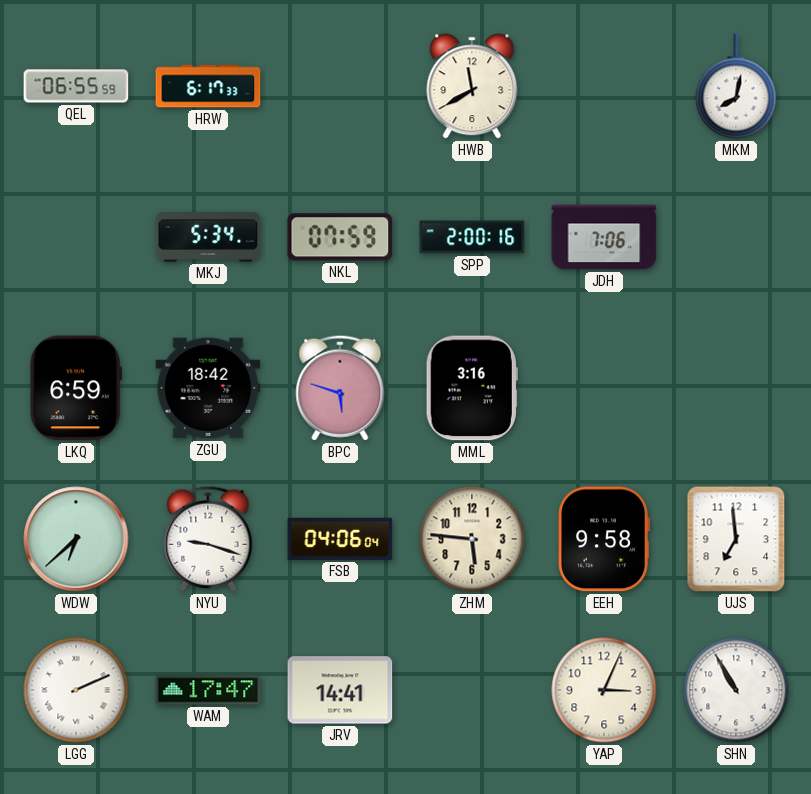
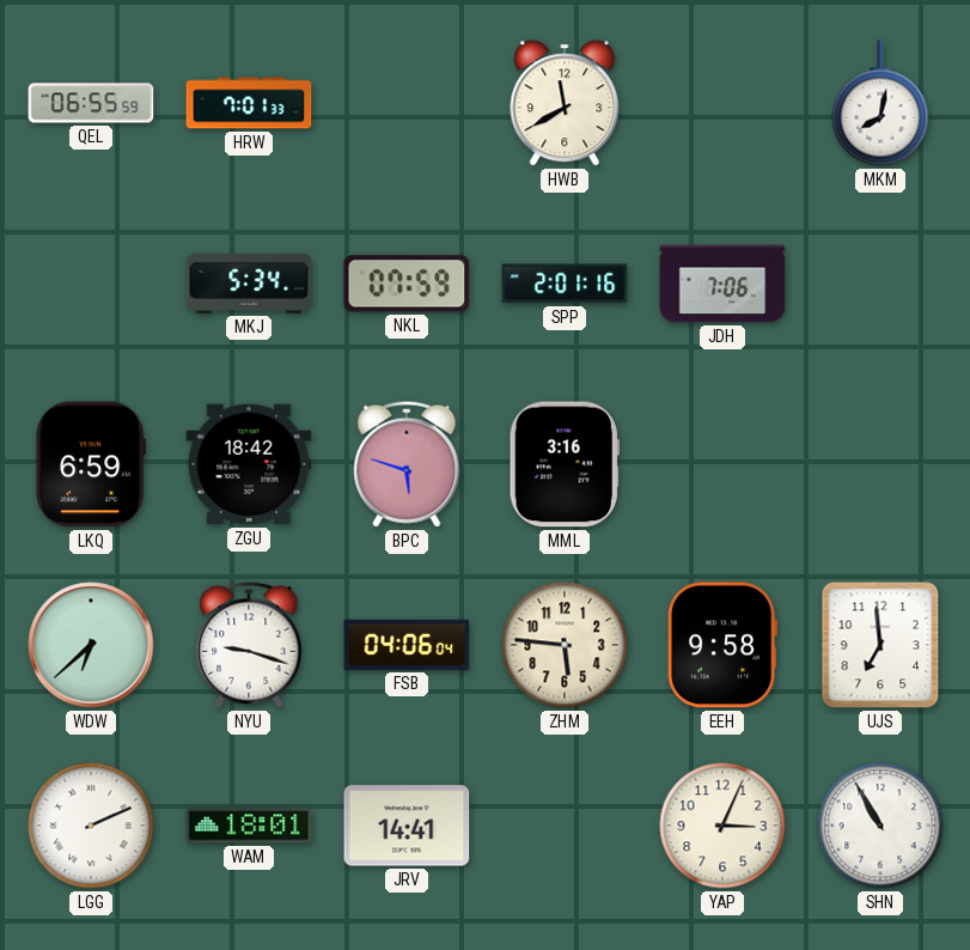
HRW: 6:17 -> 7:01
SPP: 2:00 -> 2:01
WAM: 17:47 -> 18:01
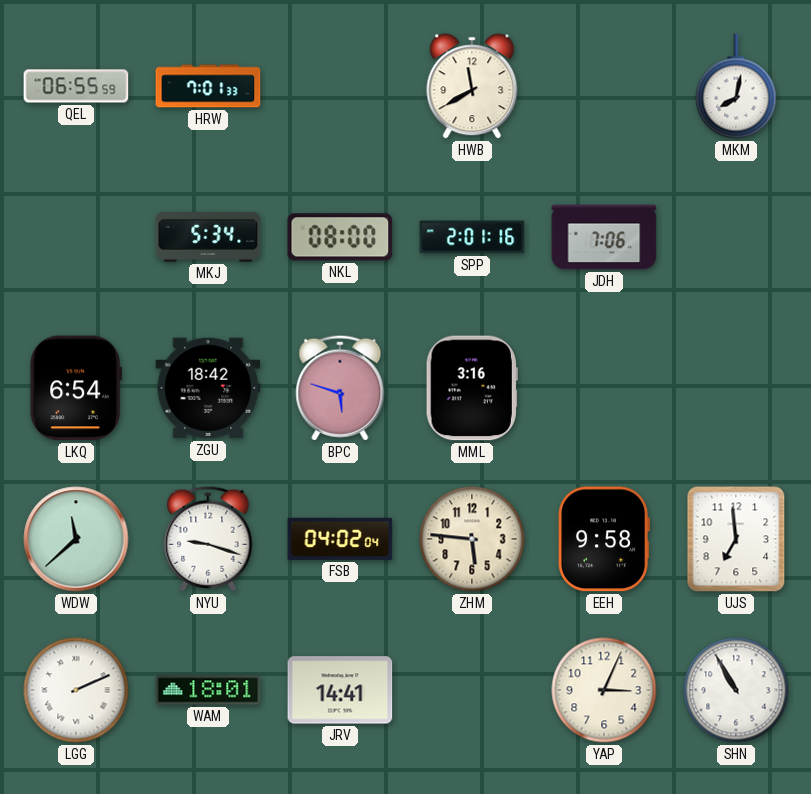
NKL: 07:59 -> 08:00
LKQ: 6:59 -> 6:54
WDW: 6:38 -> 11:38
FSB: 04:06 -> 04:02
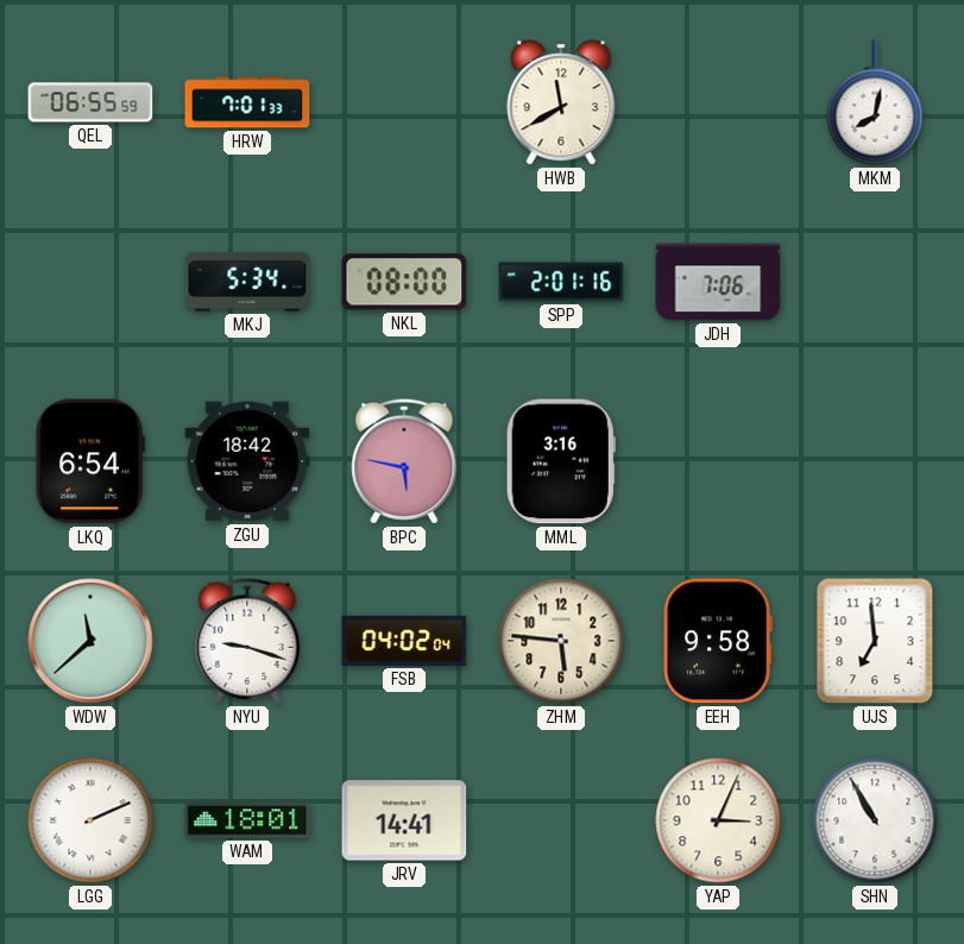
BPC: 5:48 -> 5:47
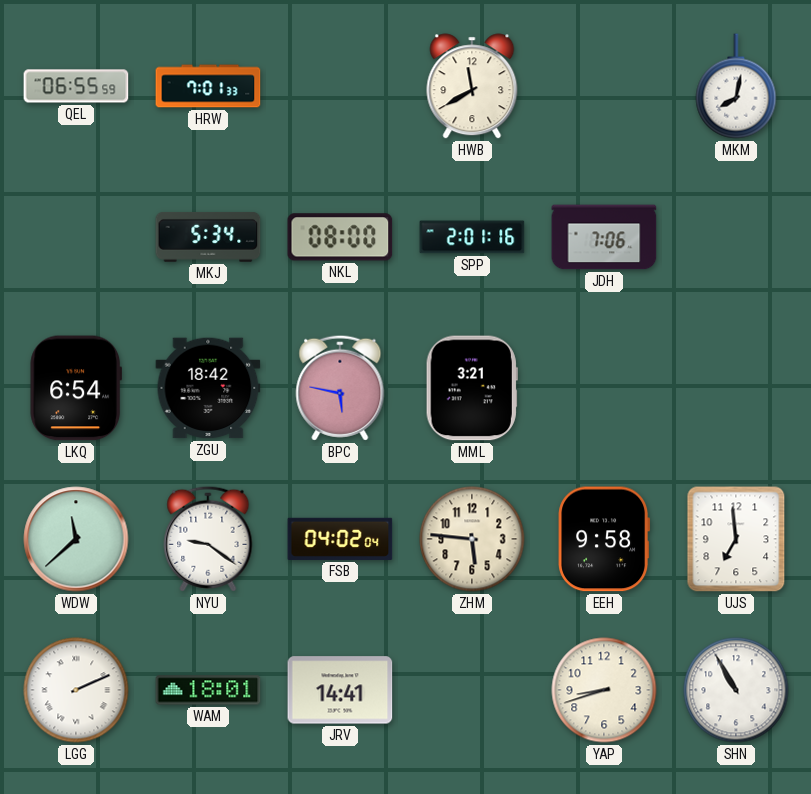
MML: 3:16 -> 3:21
NYU: 9:18 -> 9:21
YAP: 3:04 -> 8:42
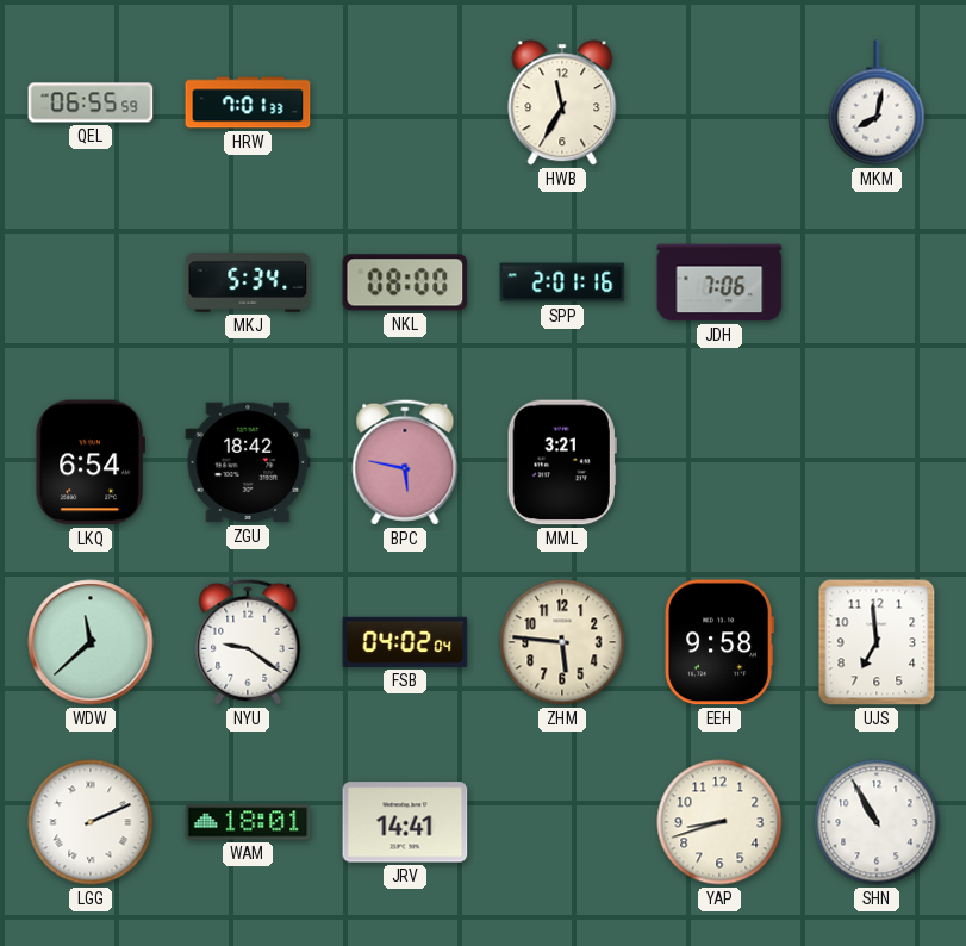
HWB: 11:40 -> 11:35
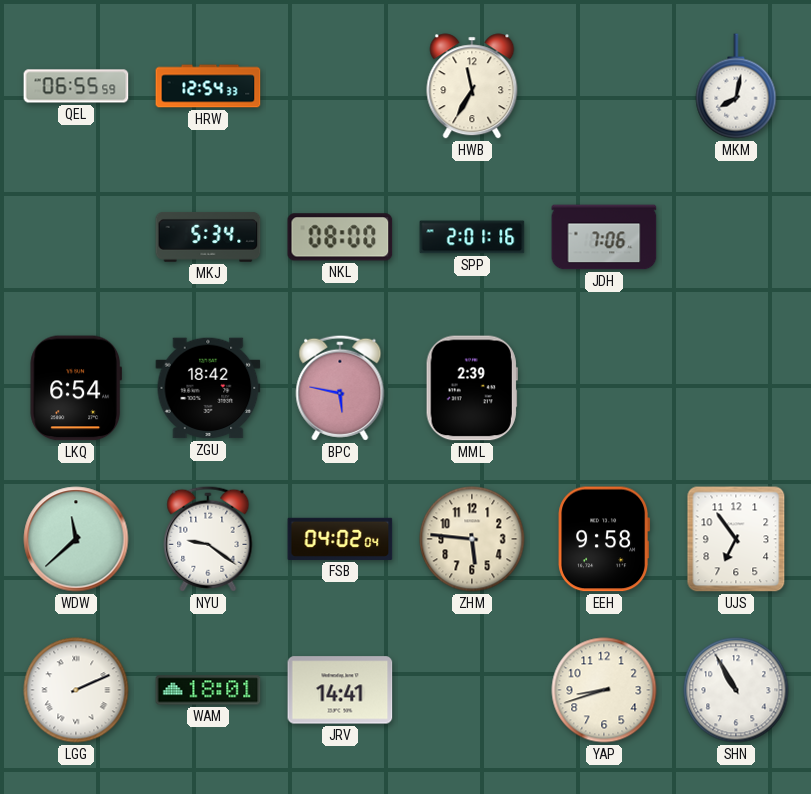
HRW: 7:01 -> 12:54
MML: 3:21 -> 2:39
UJS: 6:59 -> 6:54
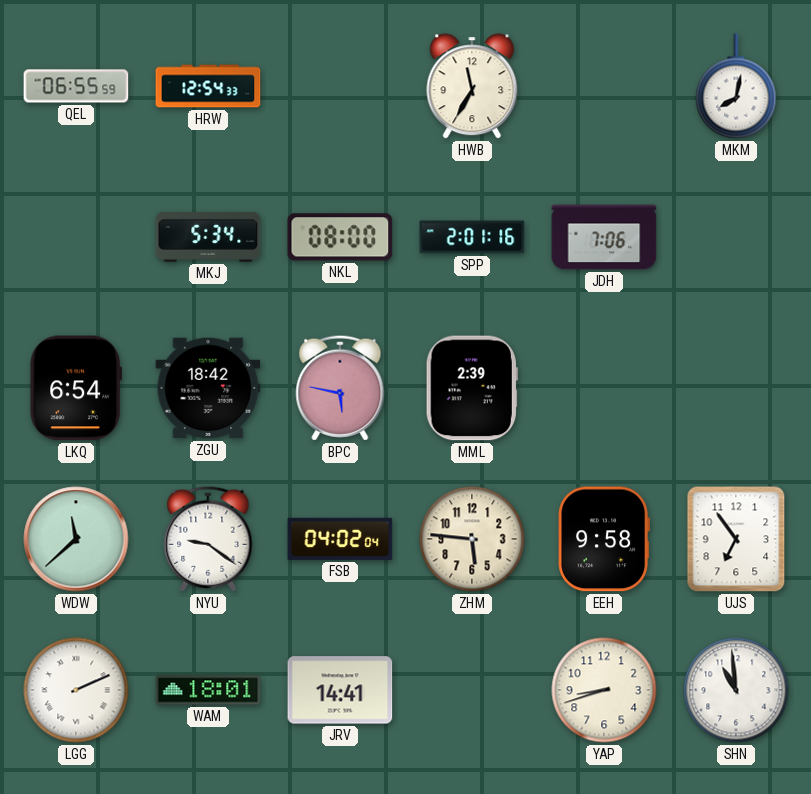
SHN: 10:55 -> 10:59
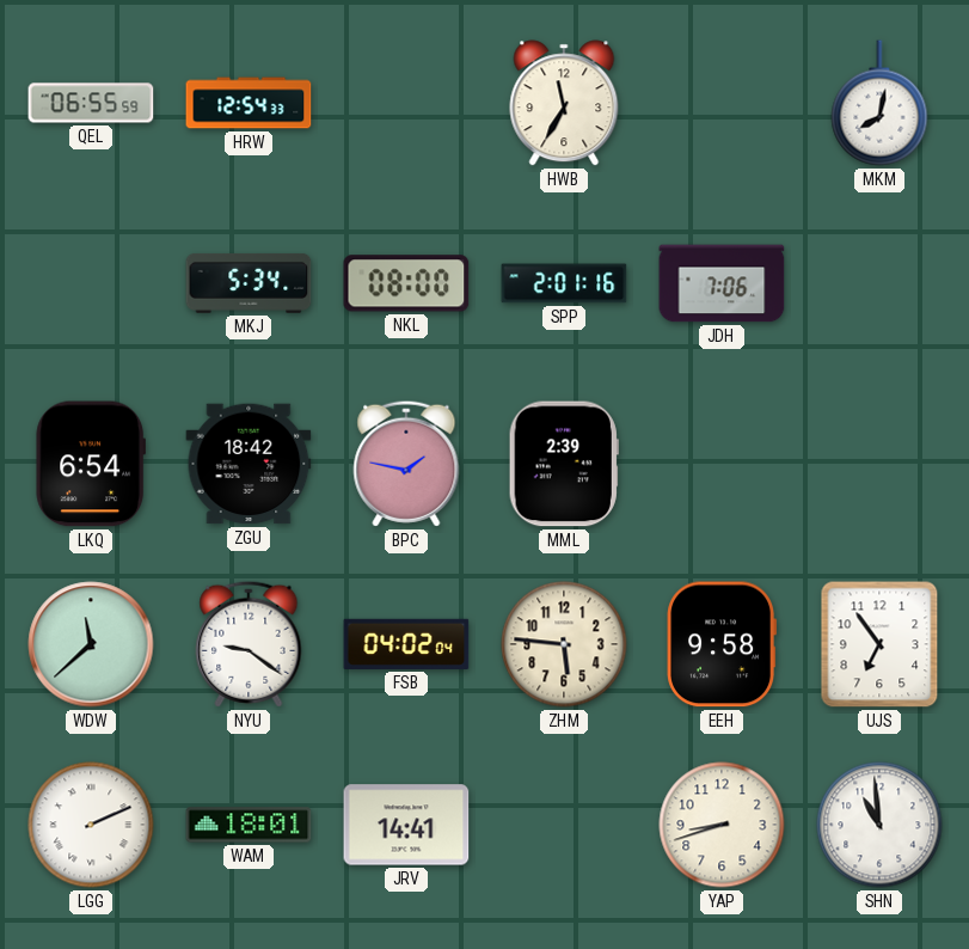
BPC: 5:47 -> 1:47
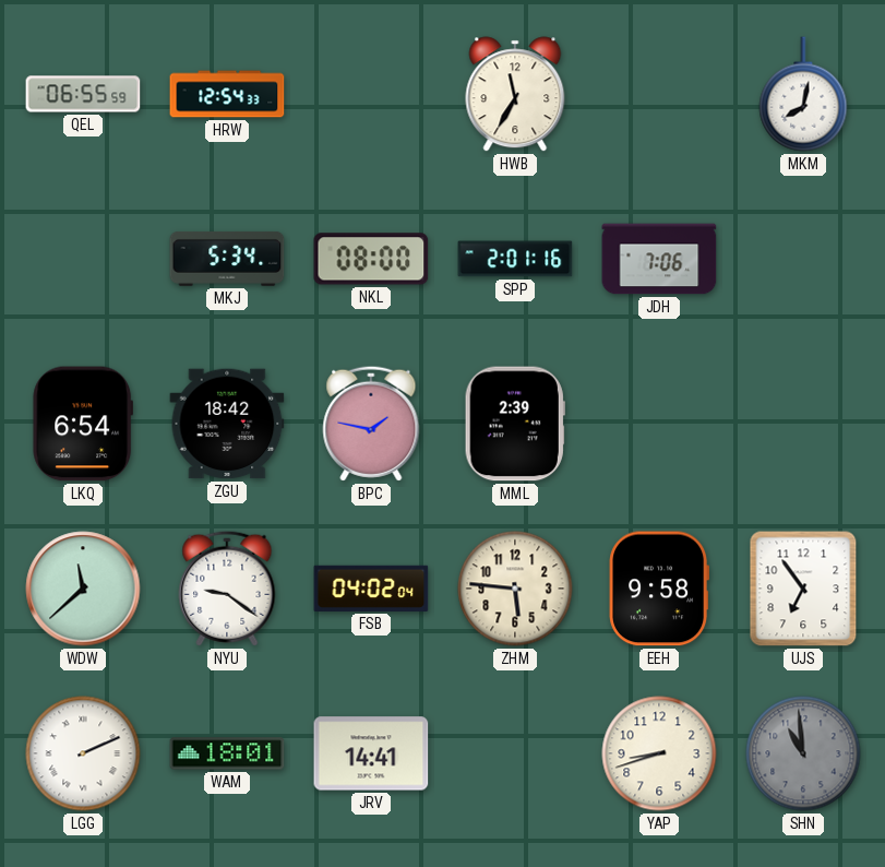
SHN dial: white -> grey
